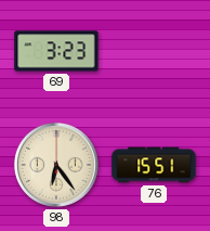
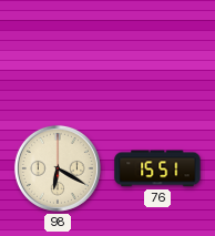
69: 3:23 -> none
98: 6:24 -> 6:20
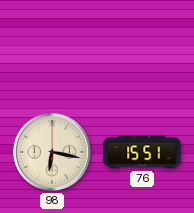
98: 6:20 -> 6:17
